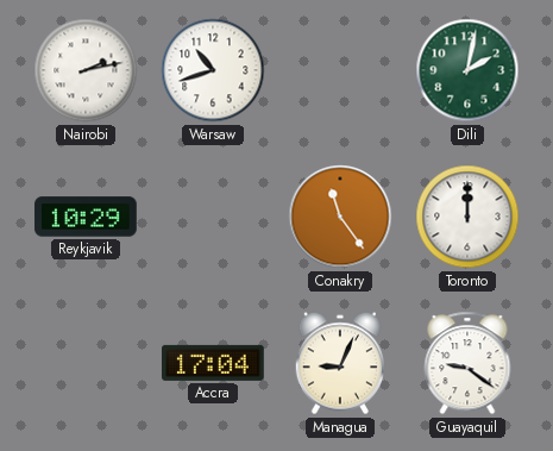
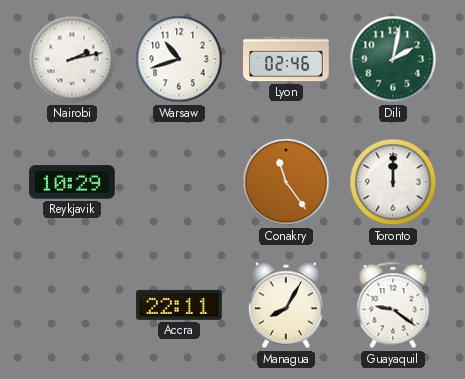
Lyon: none -> 02:46
Accra: 17:04 -> 22:11
Managua: 9:04 -> 8:05
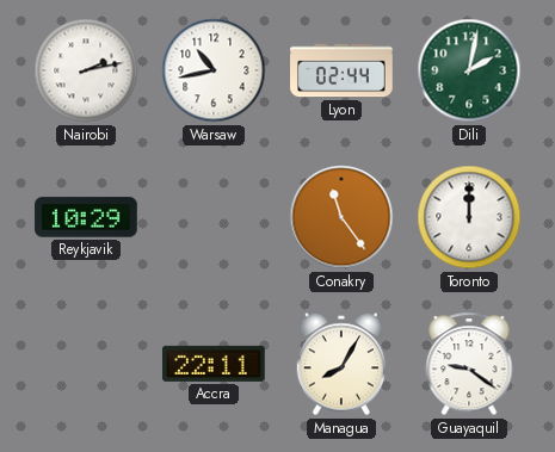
Warsaw: 10:42 -> 10:43
Lyon: 02:46 -> 02:44
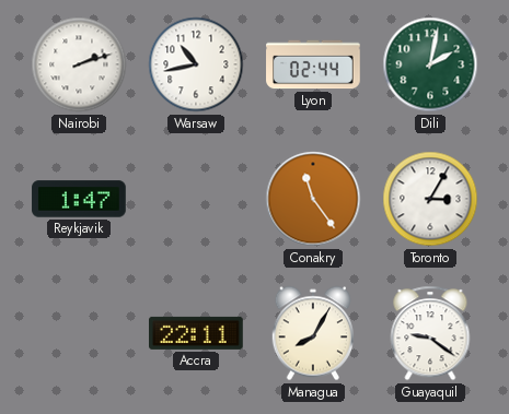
Nairobi: 2:13 -> 2:12
Reykjavik: 10:29 -> 1:47
Toronto: 12:00 -> 3:05
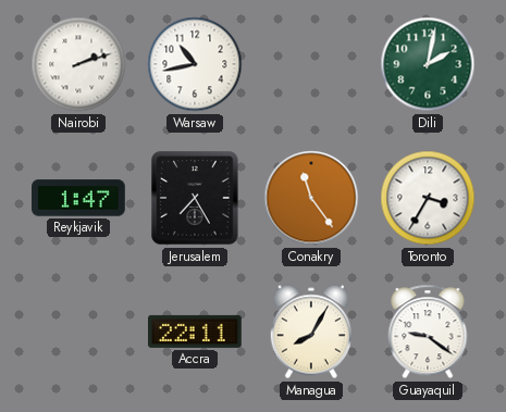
Lyon: 02:44 -> none
Jerusalem: none -> 7:25
Toronto: 3:05 -> 3:35
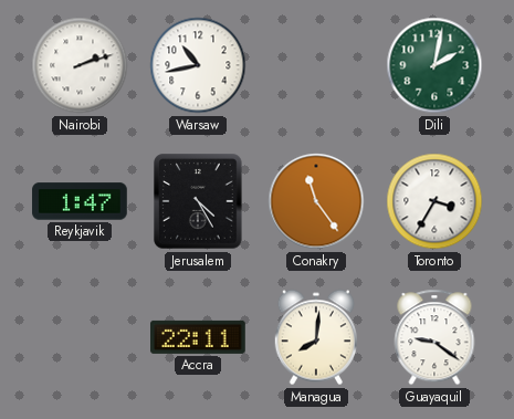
Jerusalem: 7:25 -> 4:25
Managua: 8:05 -> 8:01
